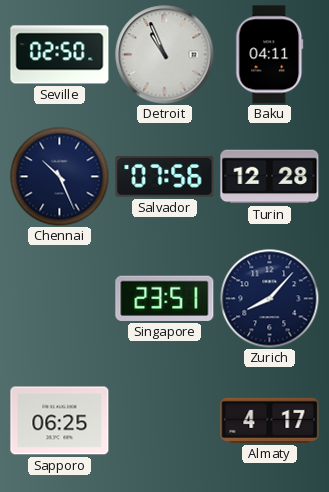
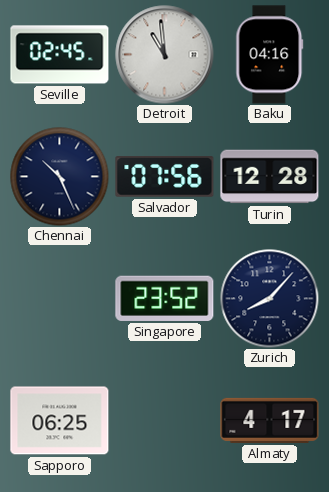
Seville: 02:50 -> 02:45
Detroit: 10:56 -> 10:59
Baku: 04:11 -> 04:16
Singapore: 23:51 -> 23:52
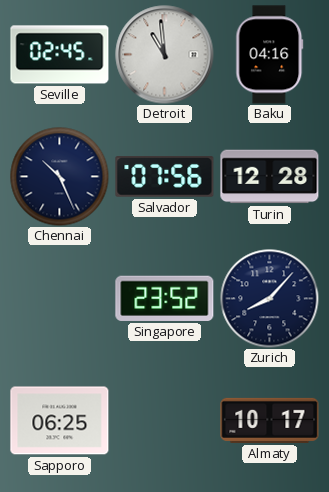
Almaty: 4:17 -> 10:17
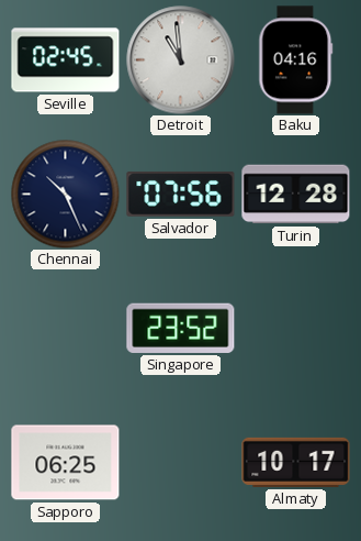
Zurich: 8:07 -> none
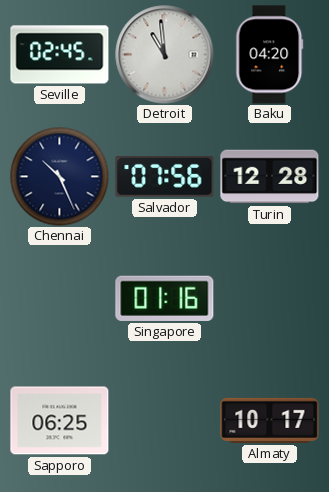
Baku: 04:16 -> 04:20
Singapore: 23:52 -> 01:16
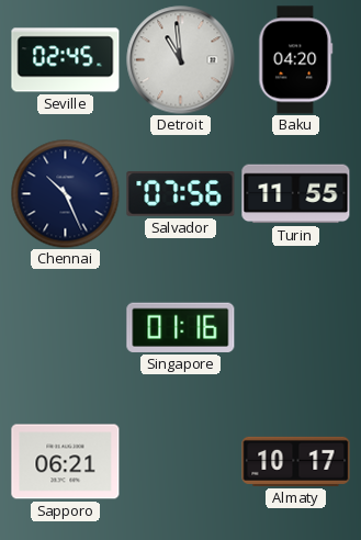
Turin: 12:28 -> 11:55
Sapporo: 06:25 -> 06:21
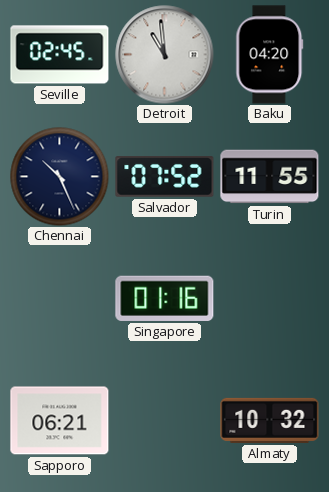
Salvador: 07:56 -> 07:52
Almaty: 10:17 -> 10:32
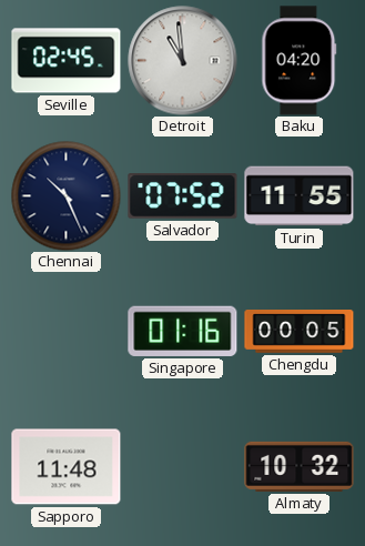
Chengdu: none -> 00:05
Sapporo: 06:21 -> 11:48
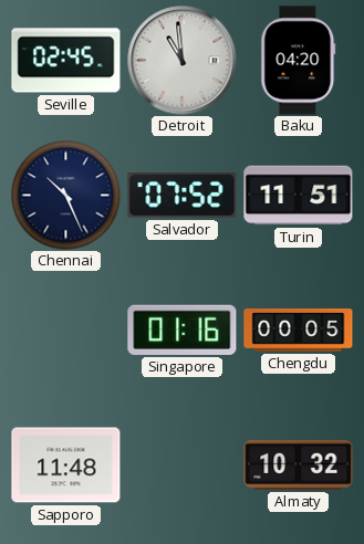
Turin: 11:55 -> 11:51
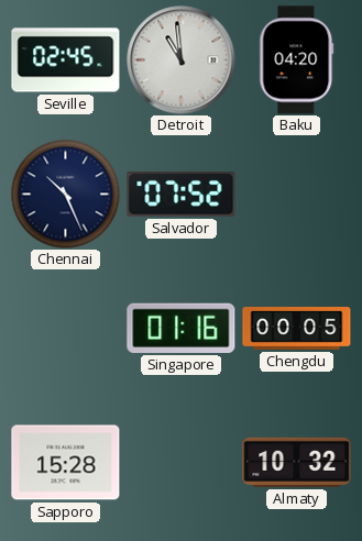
Turin: 11:51 -> none
Sapporo: 11:48 -> 15:28
